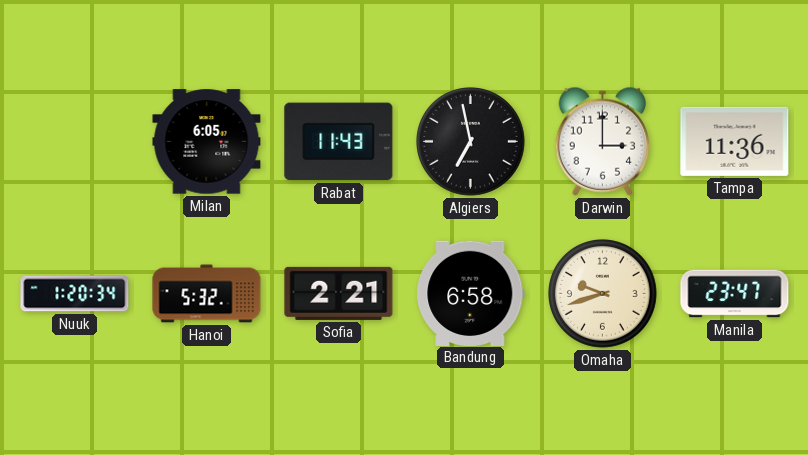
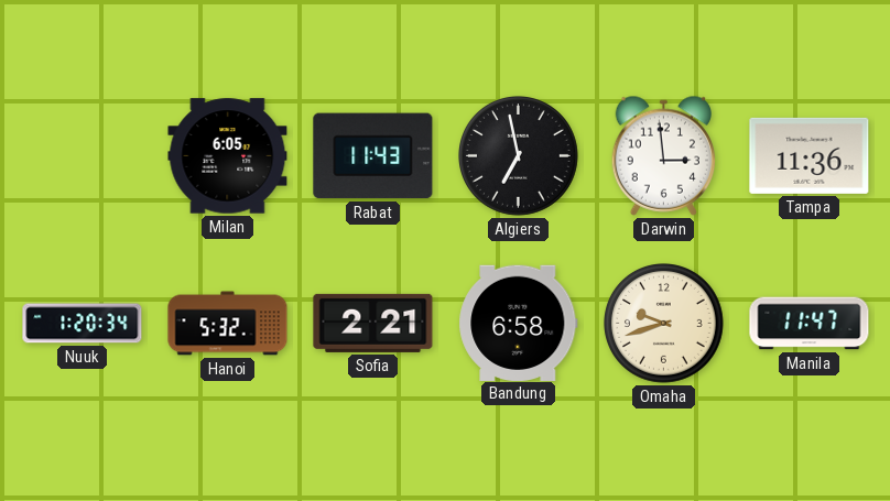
Darwin: 3:00 -> 2:59
Manila: 23:47 -> 11:47
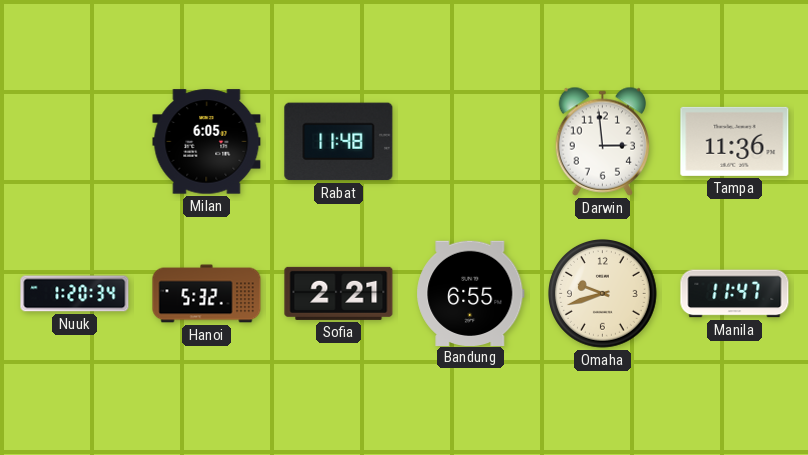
Rabat: 11:43 -> 11:48
Algiers: 6:58 -> none
Bandung: 6:58 -> 6:55
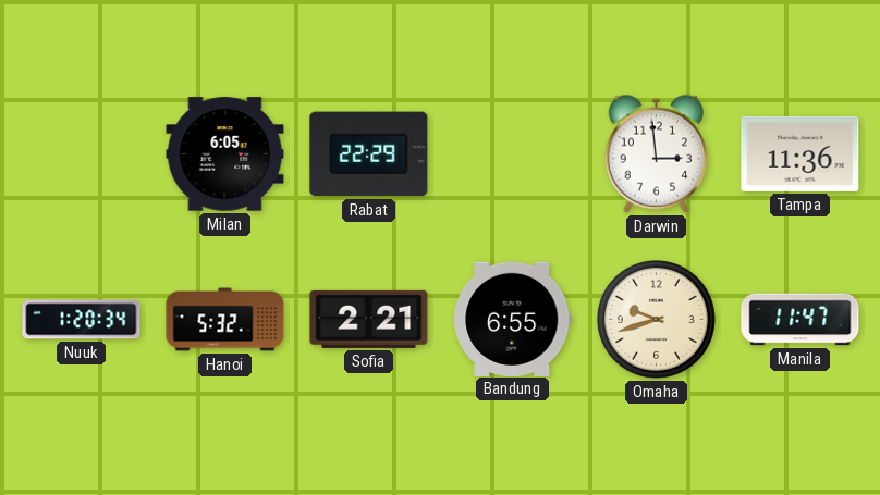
Rabat: 11:48 -> 22:29
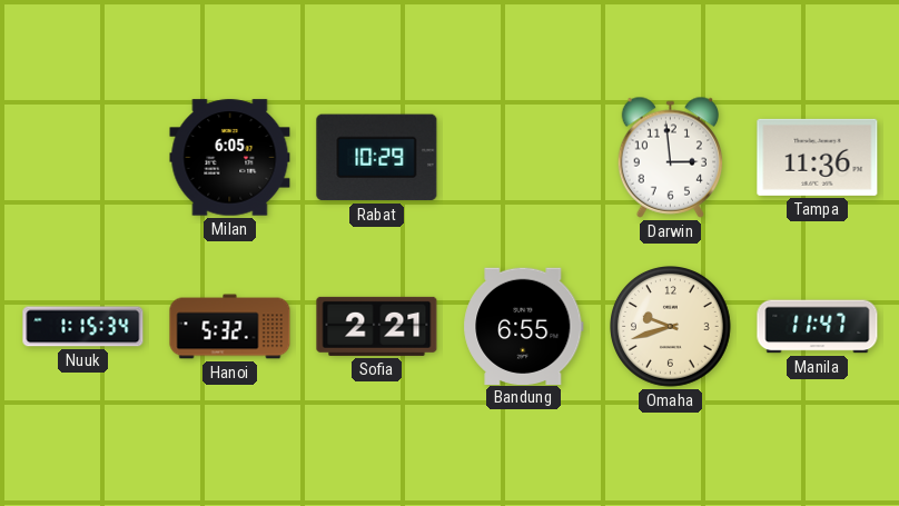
Rabat: 22:29 -> 10:29
Nuuk: 1:20 -> 1:15
